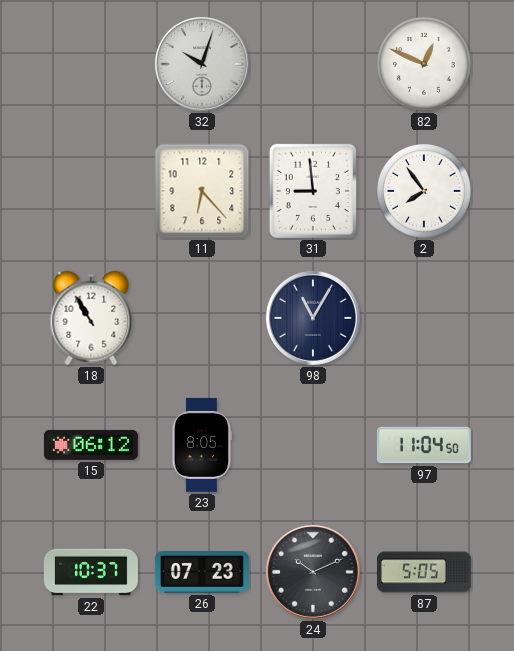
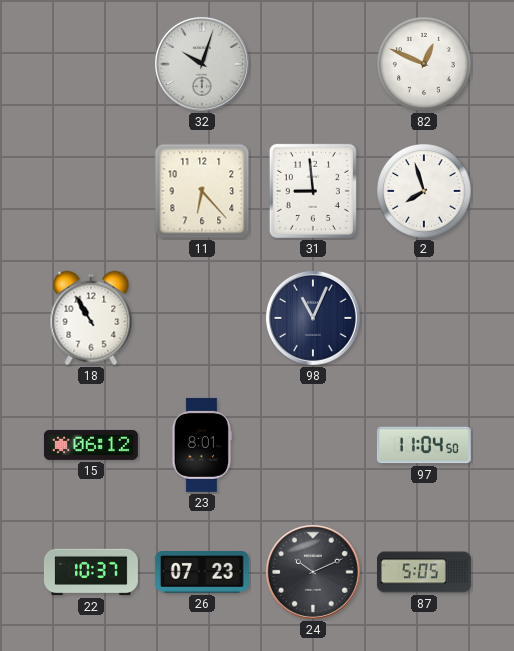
2: 7:54 -> 7:57
98: 11:05 -> 11:04
23: 8:05 -> 8:01
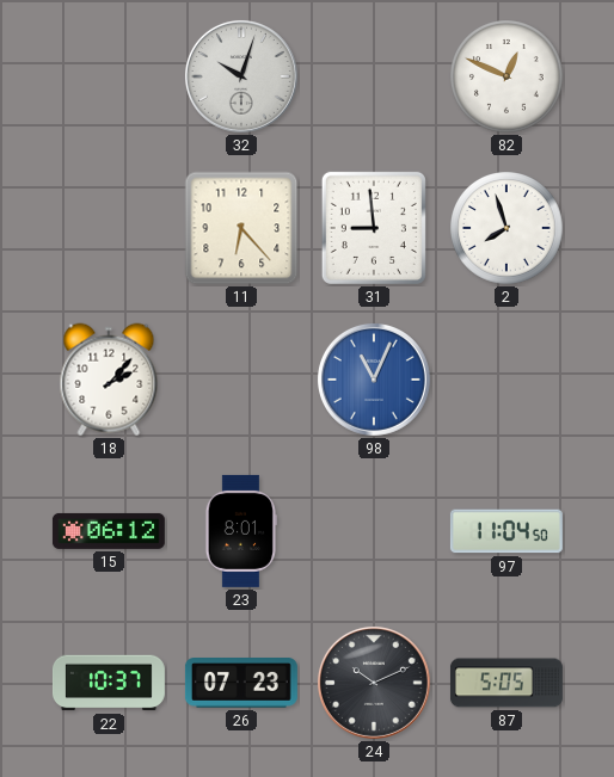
18: 10:55 -> 2:07
98 dial: navy -> blue
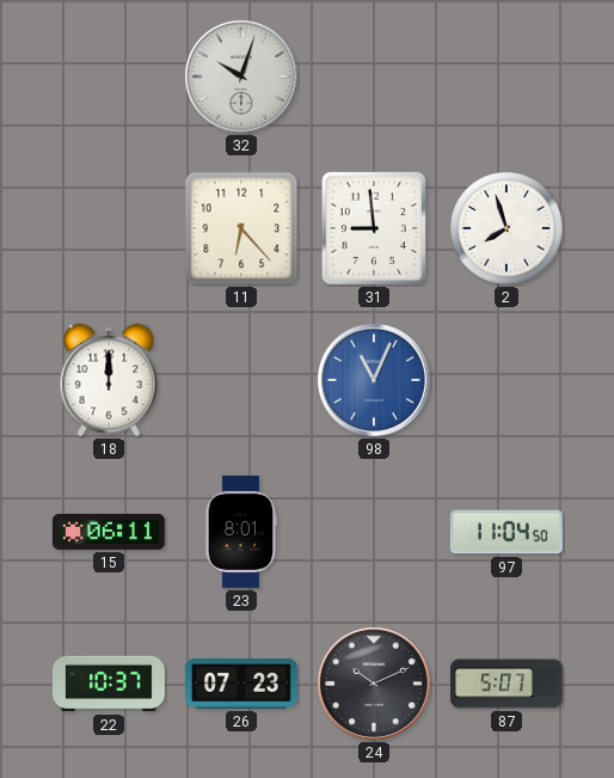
82: 12:49 -> none
18: 2:07 -> 12:00
15: 06:12 -> 06:11
87: 5:05 -> 5:07
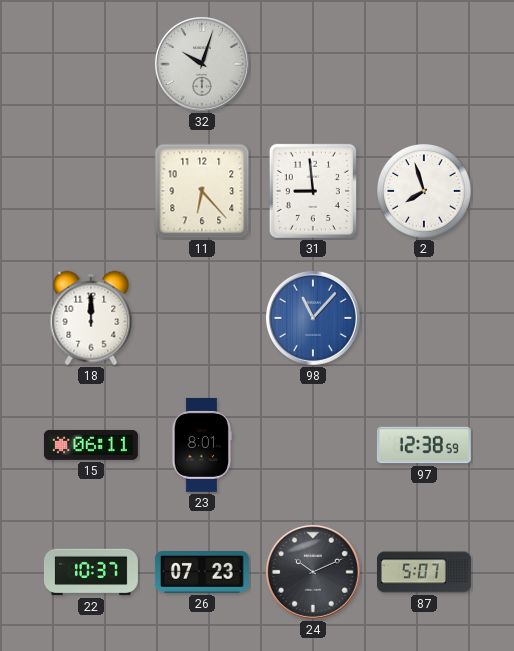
98: 11:04 -> 11:07
97: 11:04 -> 12:38
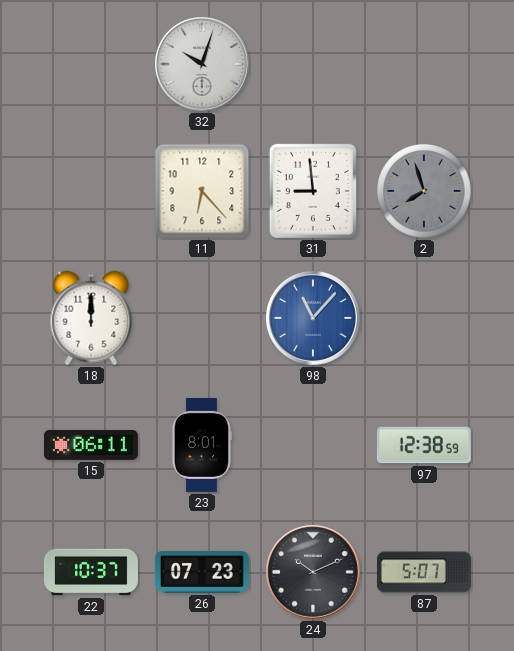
2 dial: white -> grey
